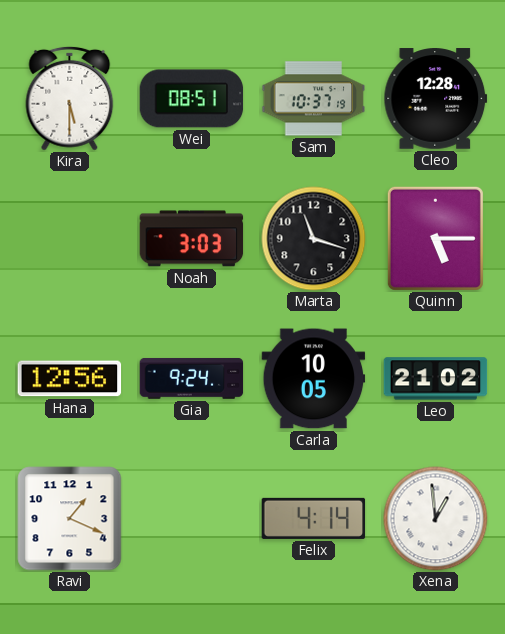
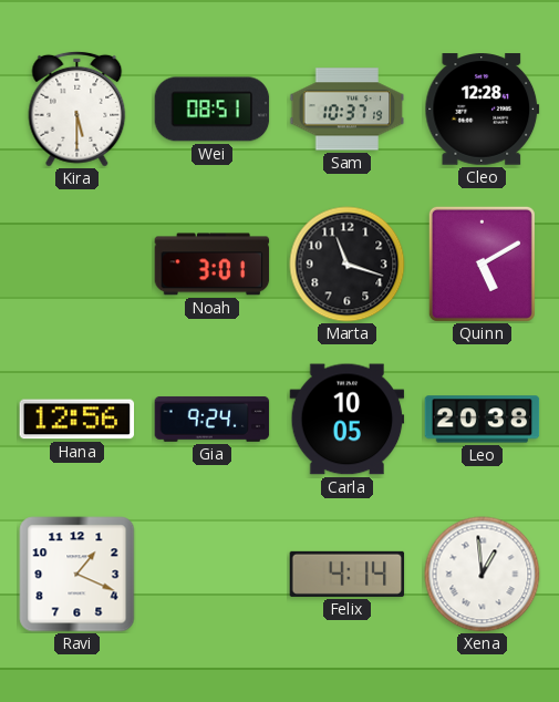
Noah: 3:03 -> 3:01
Quinn: 5:15 -> 5:10
Leo: 21:02 -> 20:38
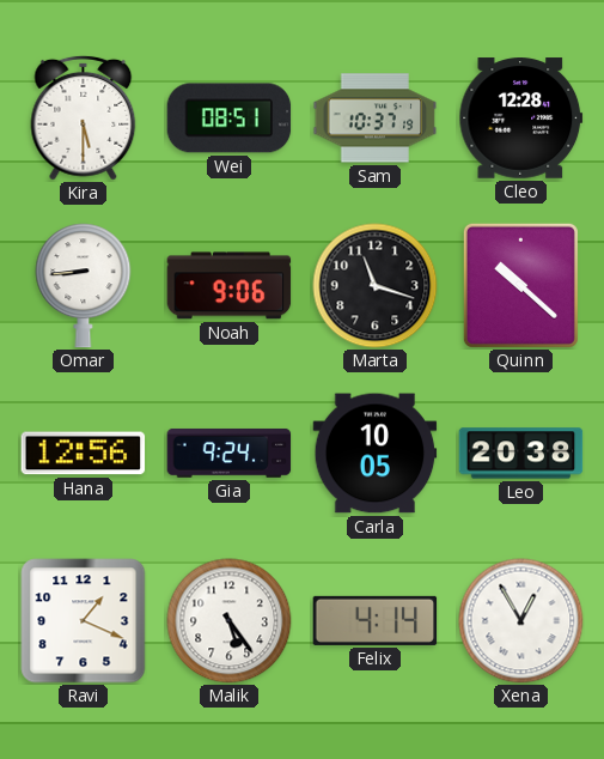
Omar: none -> 8:44
Noah: 3:01 -> 9:06
Quinn: 5:10 -> 10:22
Malik: none -> 5:24
Xena: 12:59 -> 12:55
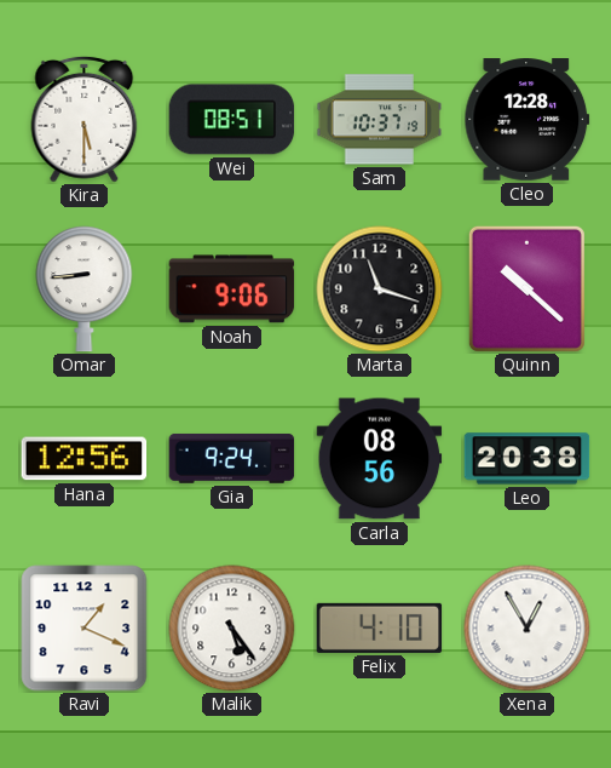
Carla: 10:05 -> 08:56
Felix: 4:14 -> 4:10
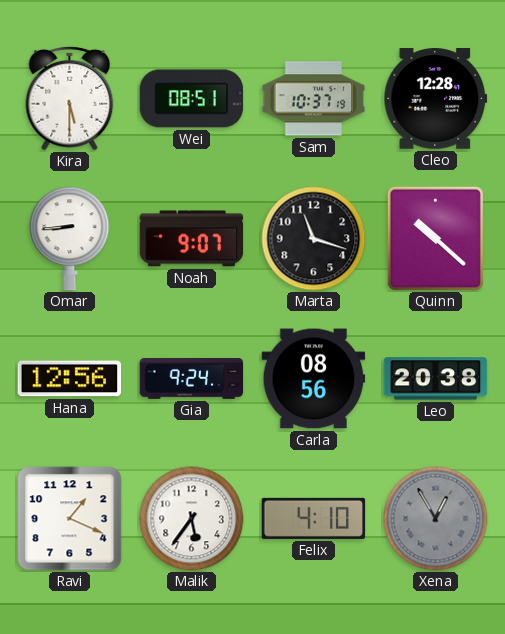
Noah: 9:06 -> 9:07
Malik: 5:24 -> 5:36
Xena dial: white -> grey
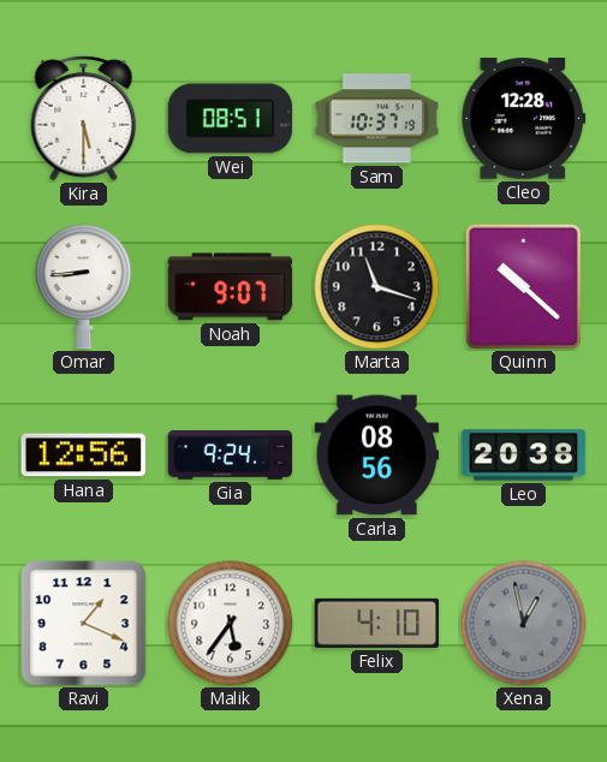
Xena: 12:55 -> 12:58
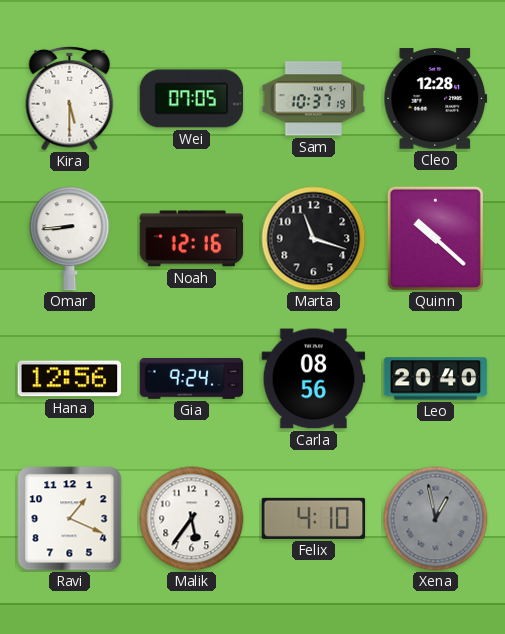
Wei: 08:51 -> 07:05
Noah: 9:07 -> 12:16
Leo: 20:38 -> 20:40
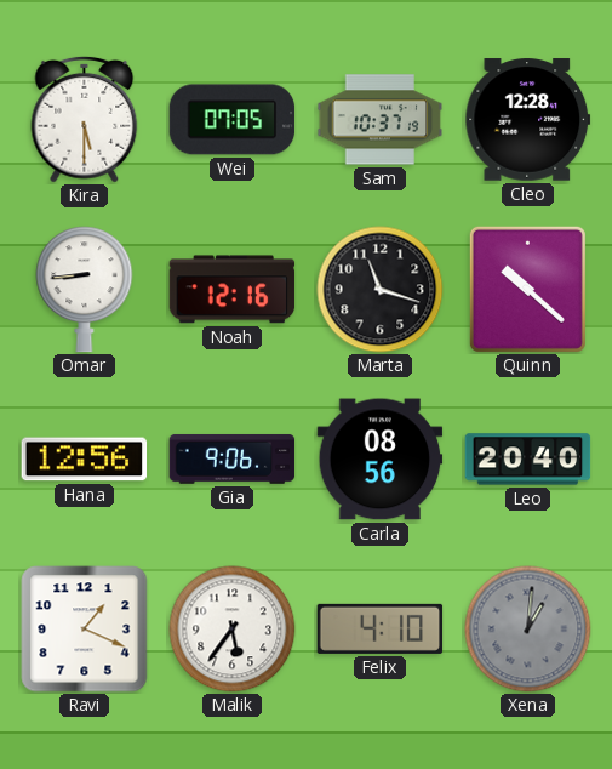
Gia: 9:24 -> 9:06
Xena: 12:58 -> 1:01
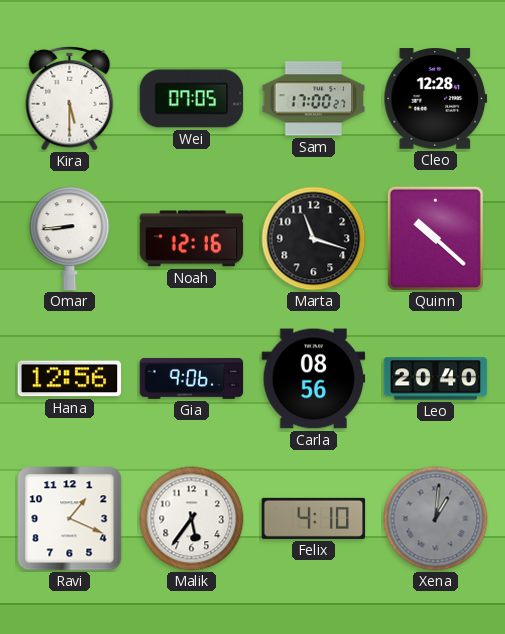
Sam: 10:37 -> 17:00
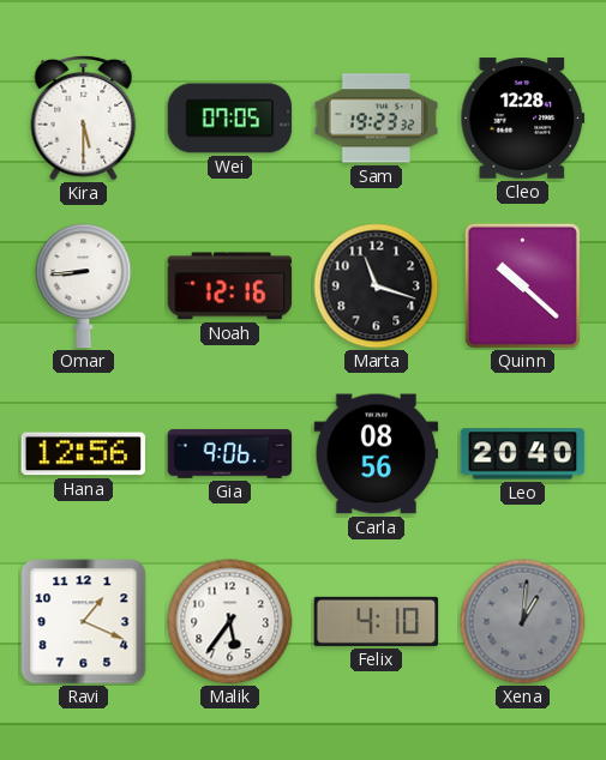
Sam: 17:00 -> 19:23
